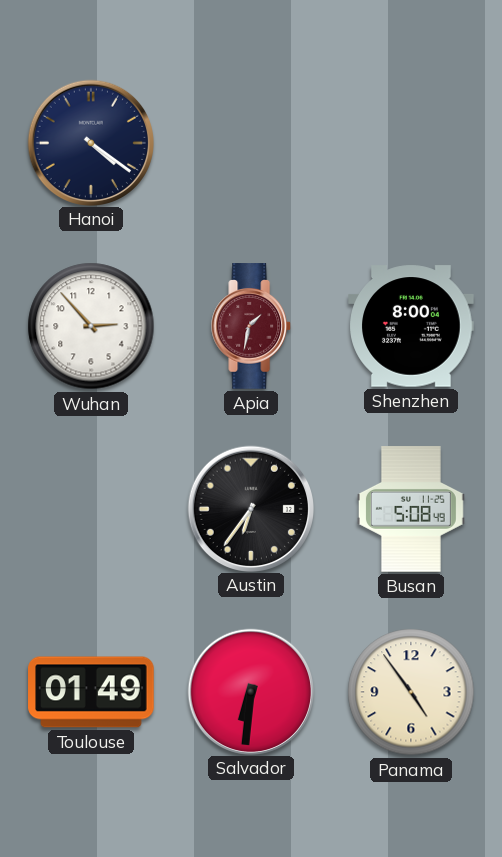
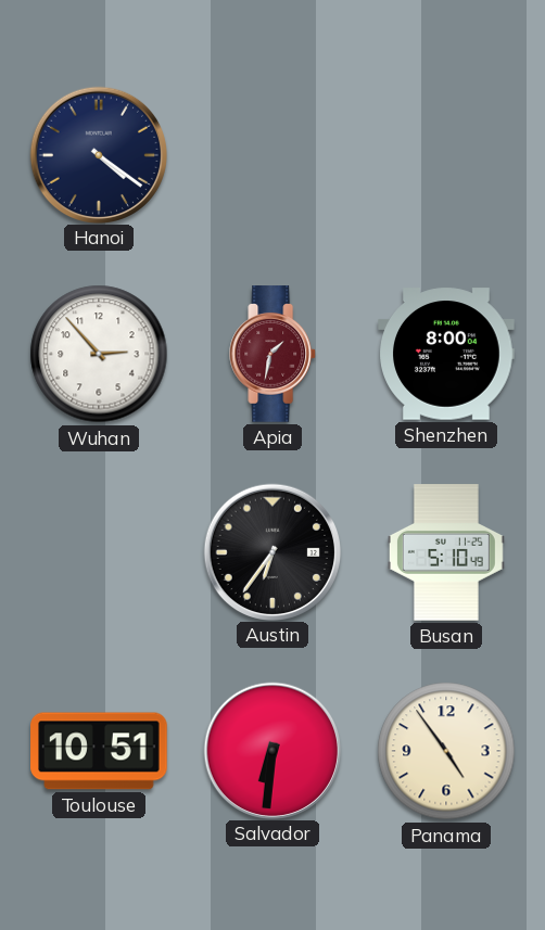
Busan: 5:08 -> 5:10
Toulouse: 01:49 -> 10:51
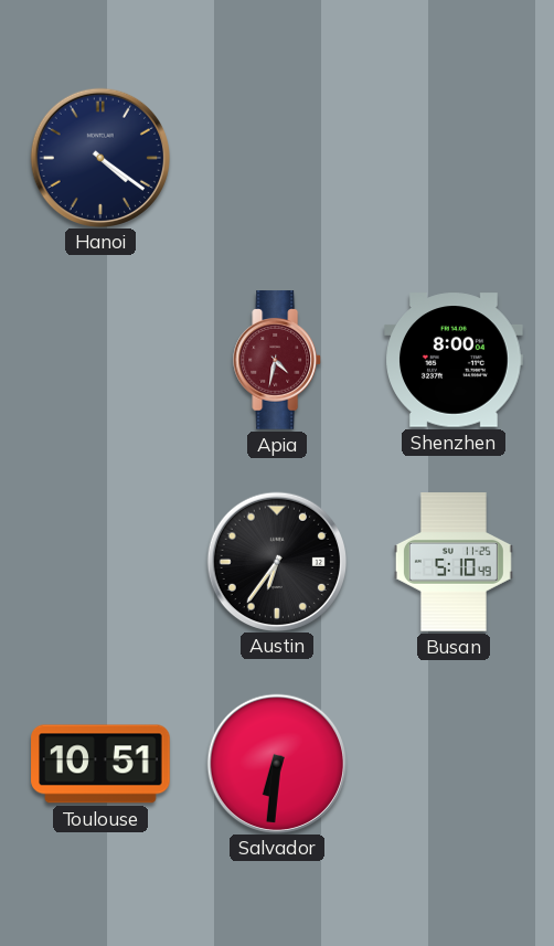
Wuhan: 2:53 -> none
Apia: 1:32 -> 4:32
Panama: 4:54 -> none
